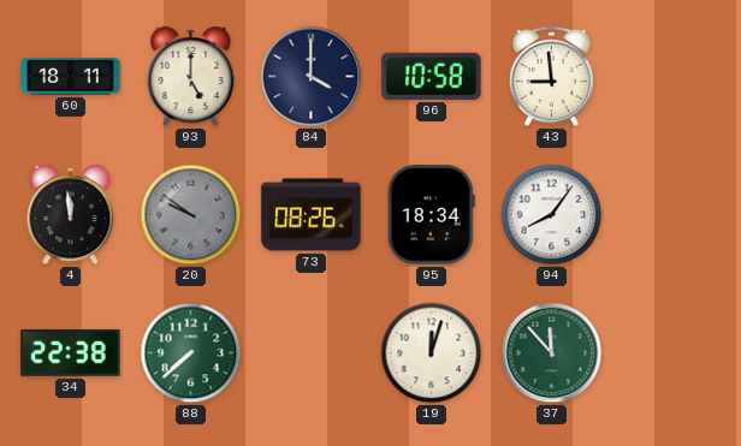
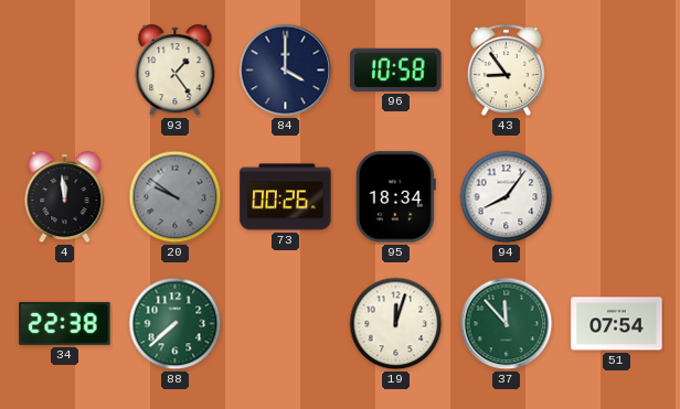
60: 18:11 -> none
93: 5:00 -> 1:24
43: 8:59 -> 8:54
73: 08:26 -> 00:26
51: none -> 07:54
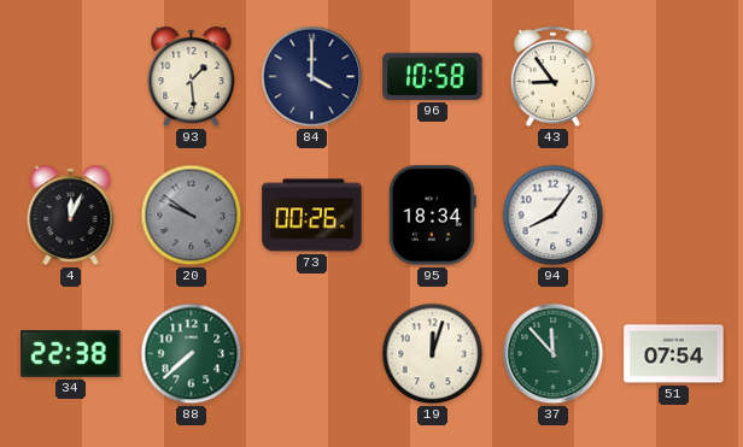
93: 1:24 -> 1:29
4: 11:59 -> 12:04
